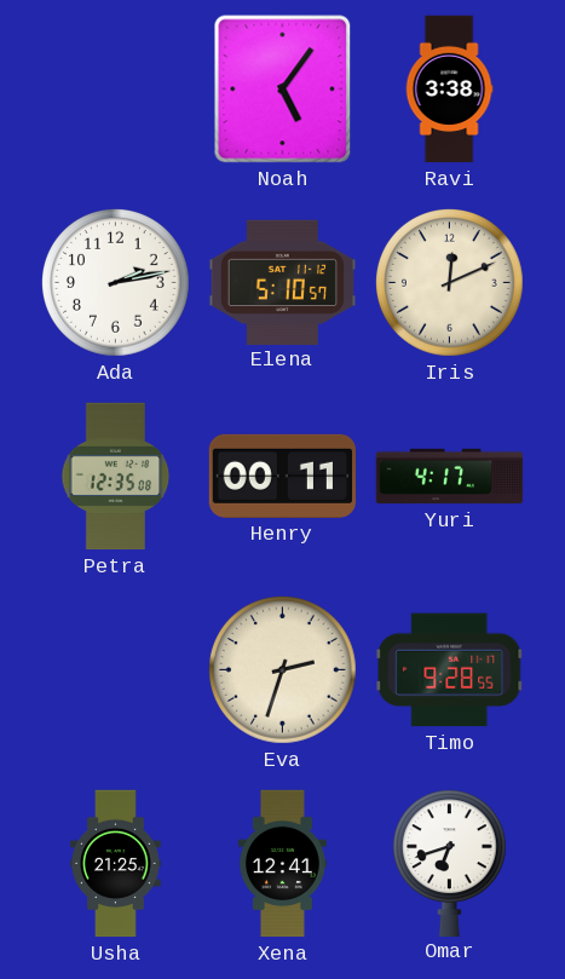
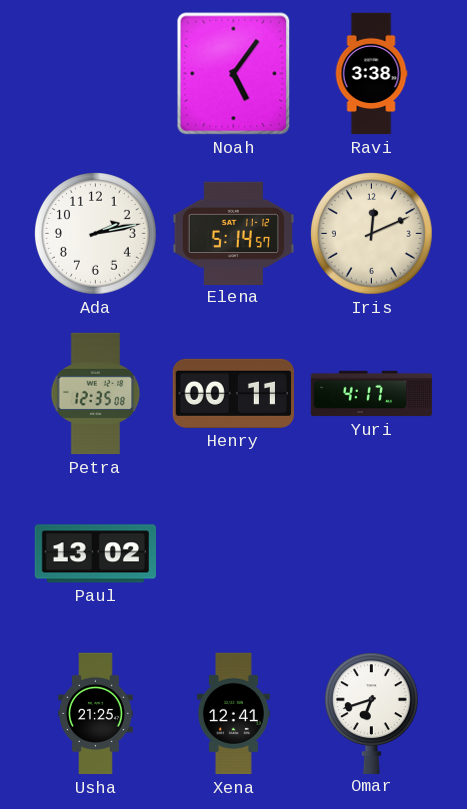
Elena: 5:10 -> 5:14
Paul: none -> 13:02
Eva: 2:33 -> none
Timo: 9:28 -> none
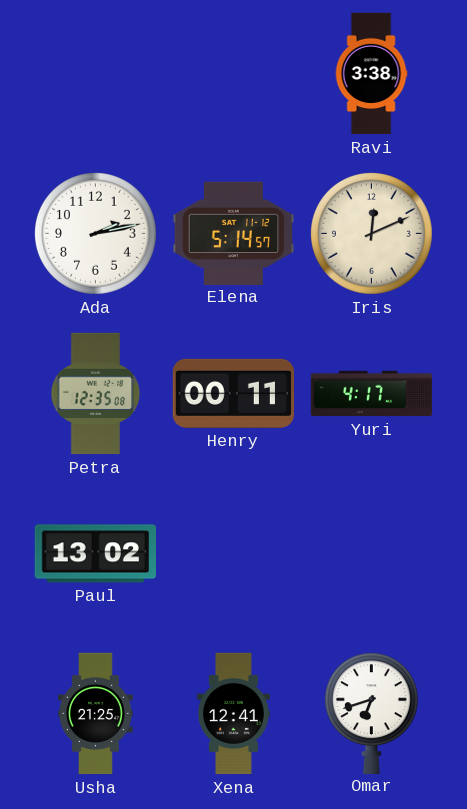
Noah: 5:06 -> none
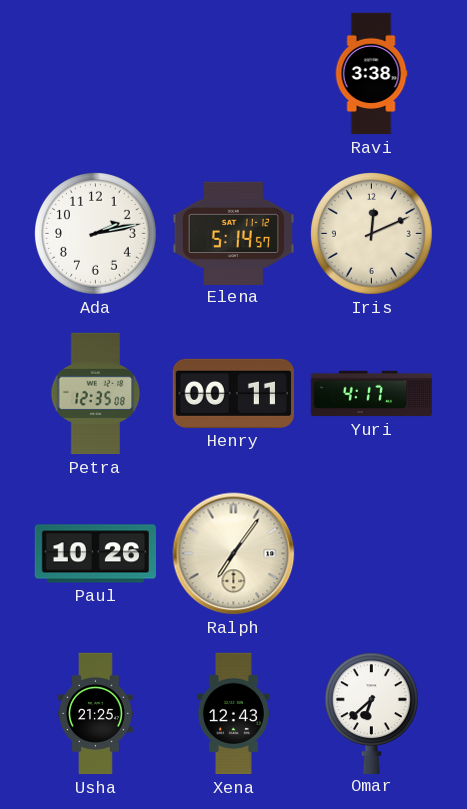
Paul: 13:02 -> 10:26
Ralph: none -> 7:06
Xena: 12:41 -> 12:43
Omar: 6:42 -> 6:38
